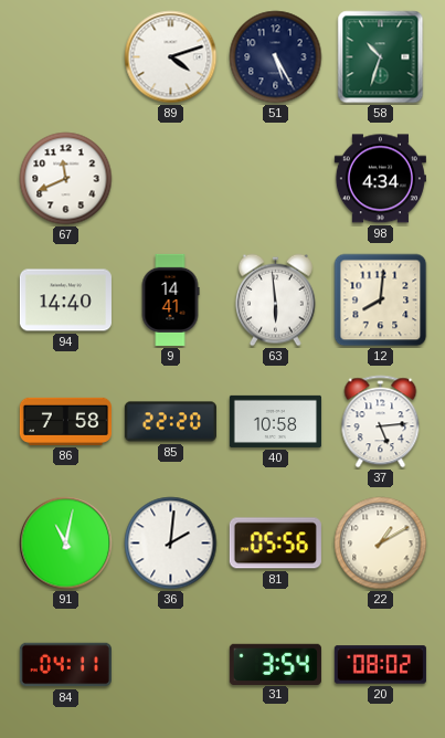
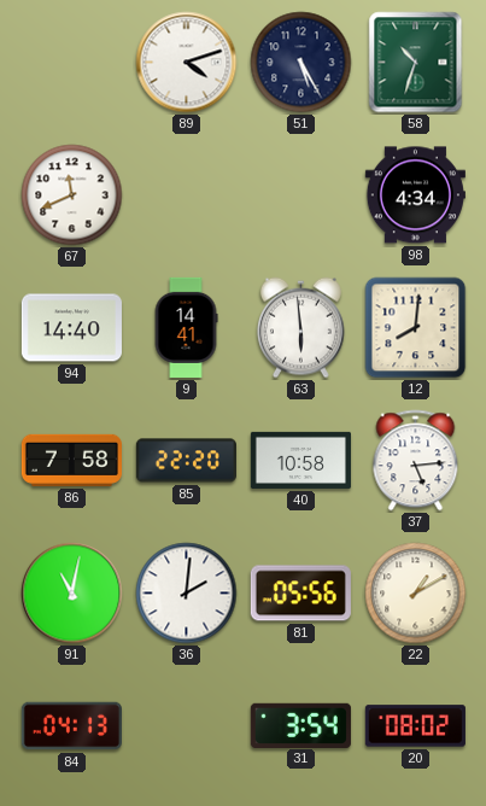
84: 04:11 -> 04:13
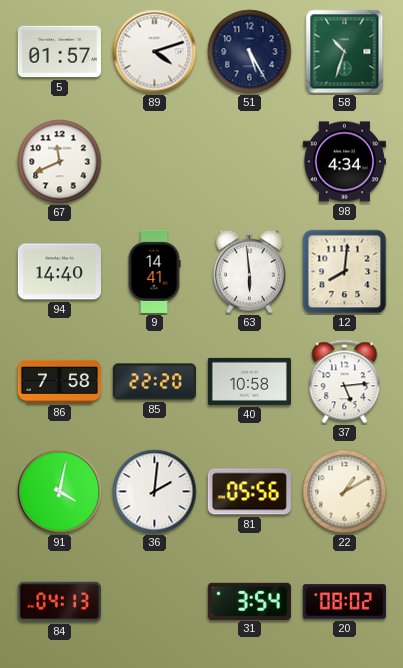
5: none -> 01:57
91: 11:02 -> 4:02
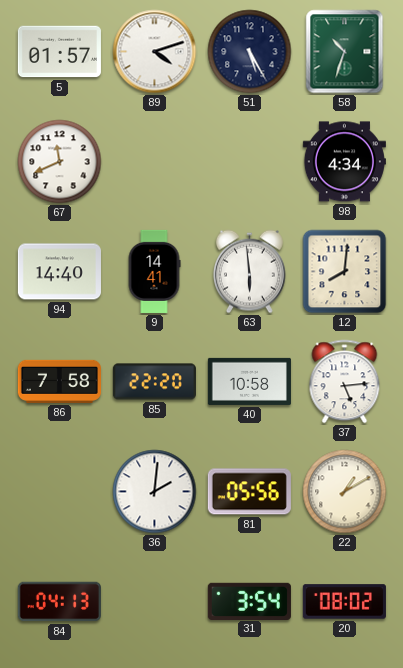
91: 4:02 -> none
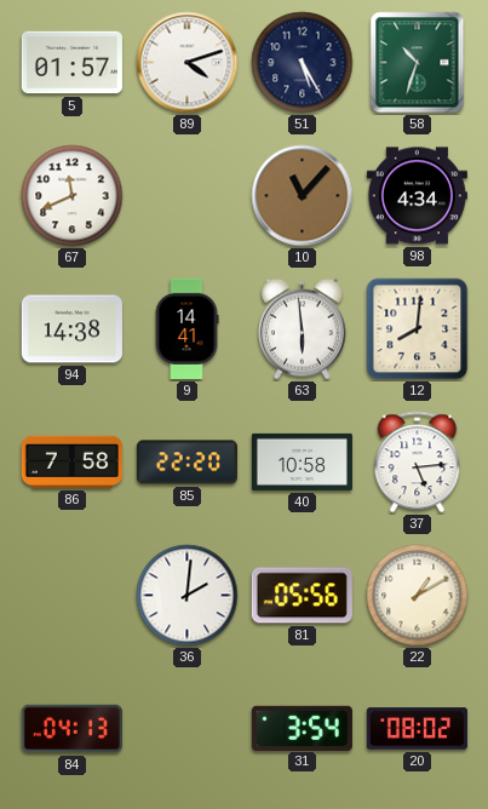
10: none -> 11:07
94: 14:40 -> 14:38
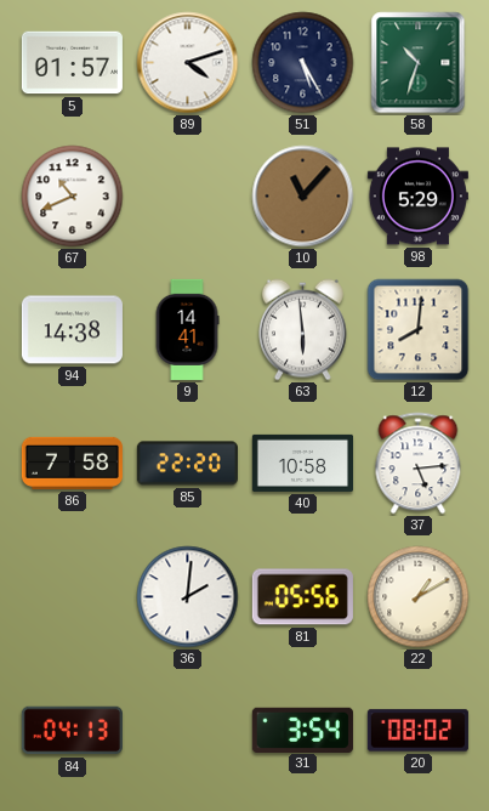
67: 11:41 -> 10:41
98: 4:34 -> 5:29
